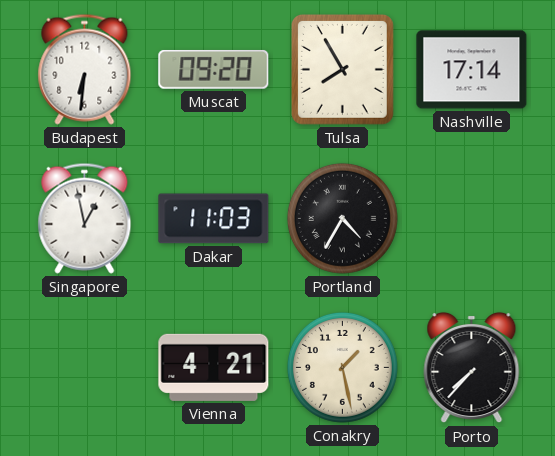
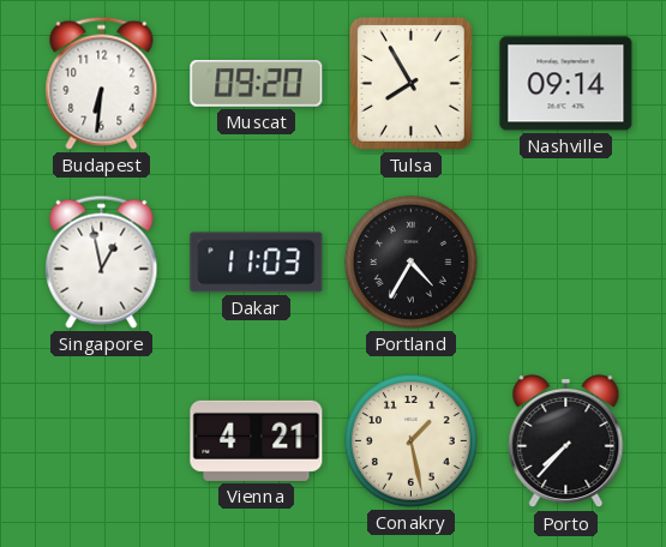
Nashville: 17:14 -> 09:14
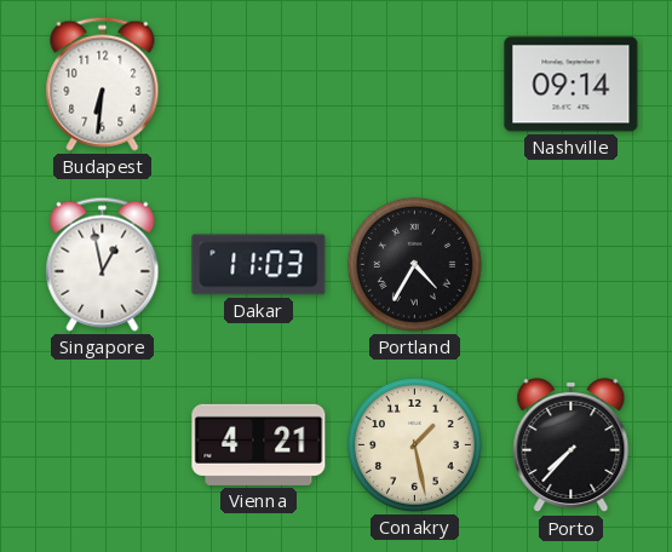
Muscat: 09:20 -> none
Tulsa: 7:55 -> none
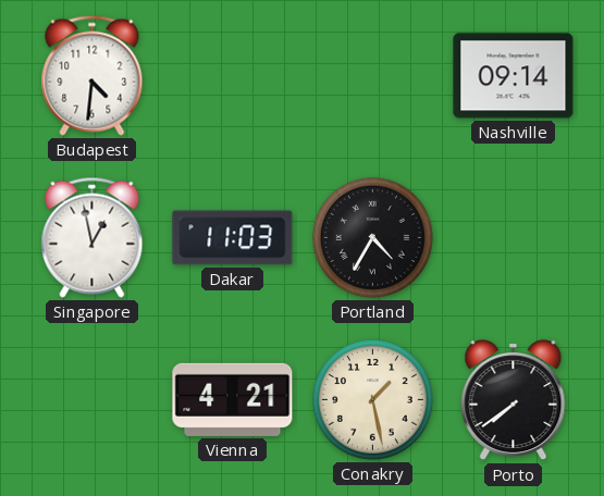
Budapest: 6:31 -> 4:31
Porto: 7:37 -> 7:39
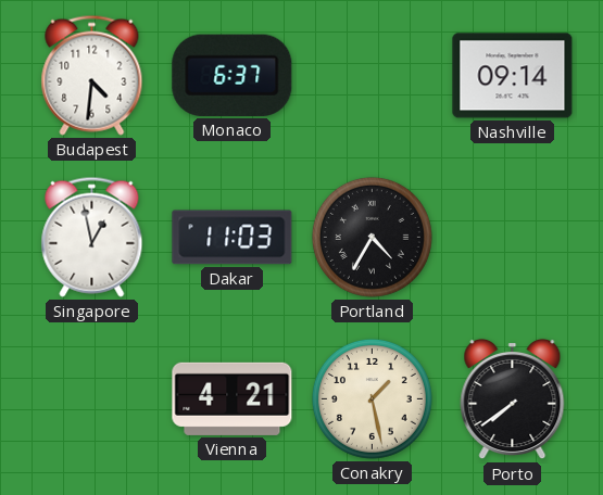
Monaco: none -> 6:37
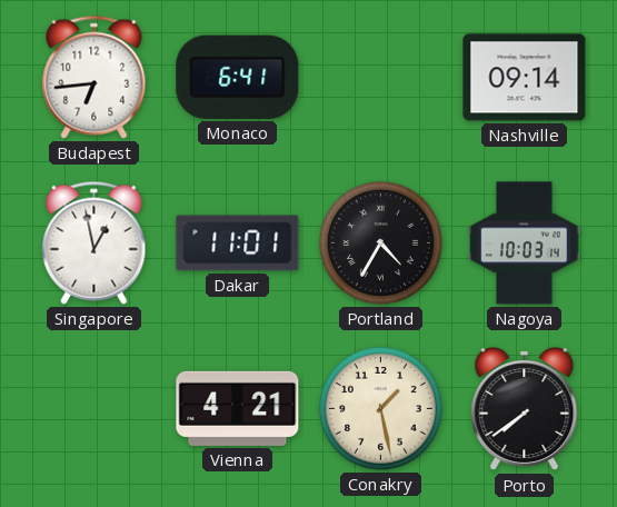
Budapest: 4:31 -> 6:44
Monaco: 6:37 -> 6:41
Dakar: 11:03 -> 11:01
Nagoya: none -> 10:03
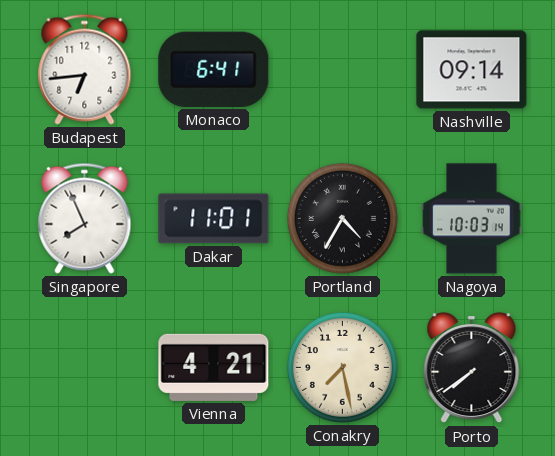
Singapore: 12:58 -> 7:56
Conakry: 1:28 -> 7:28
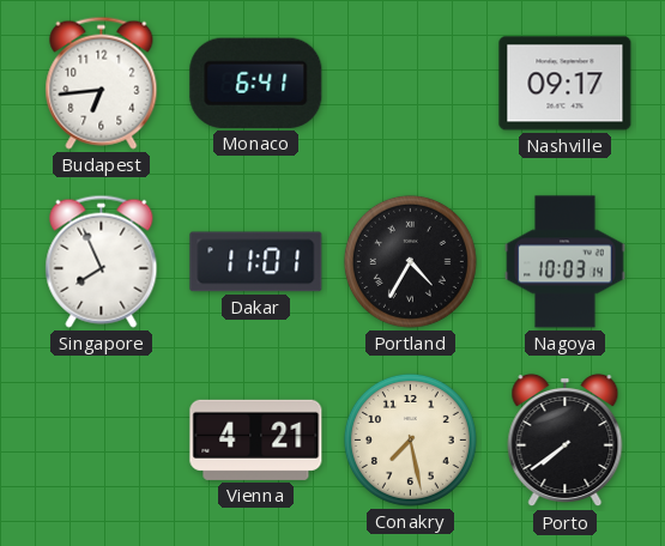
Nashville: 09:14 -> 09:17
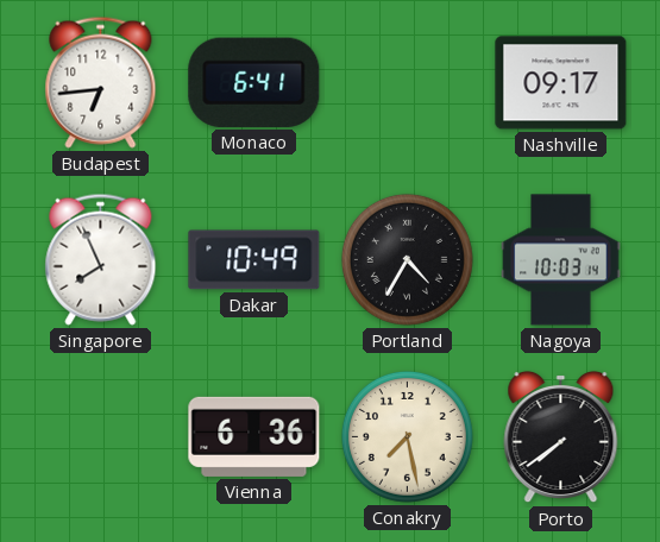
Dakar: 11:01 -> 10:49
Vienna: 4:21 -> 6:36
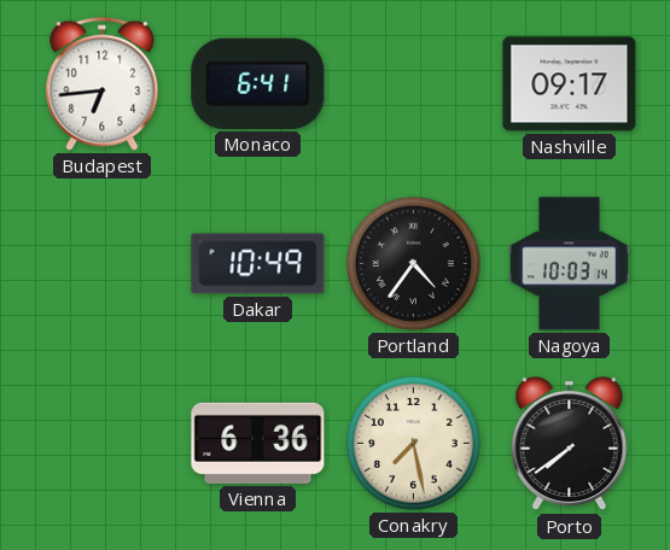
Singapore: 7:56 -> none
Portland: 4:35 -> 4:36
